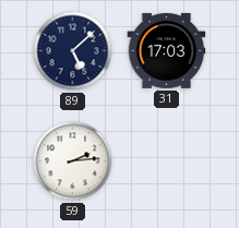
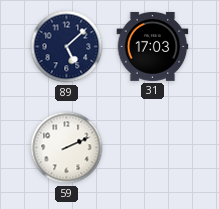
59: 2:14 -> 2:11
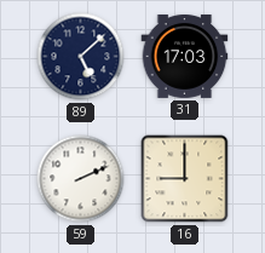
16: none -> 9:00
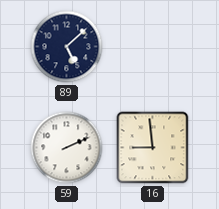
31: 17:03 -> none
16: 9:00 -> 8:59
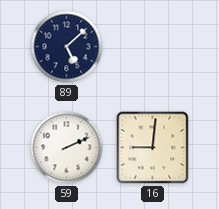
16: 8:59 -> 9:01
